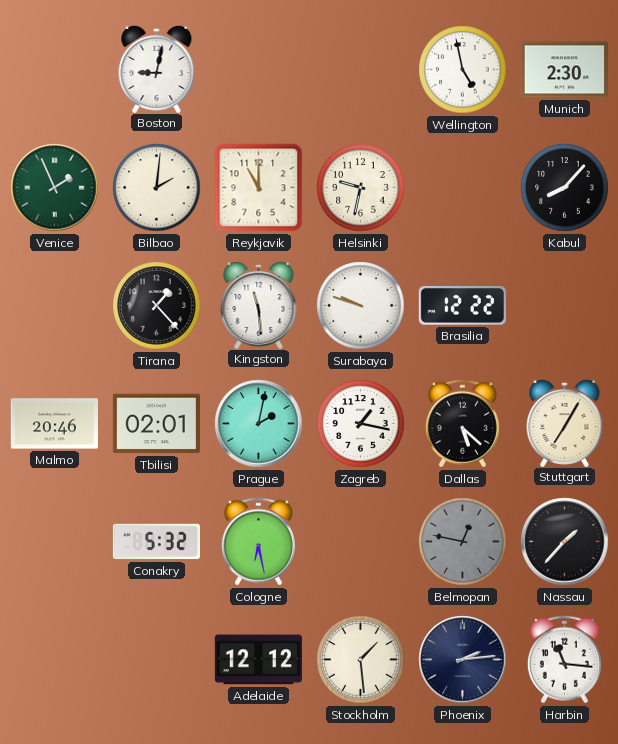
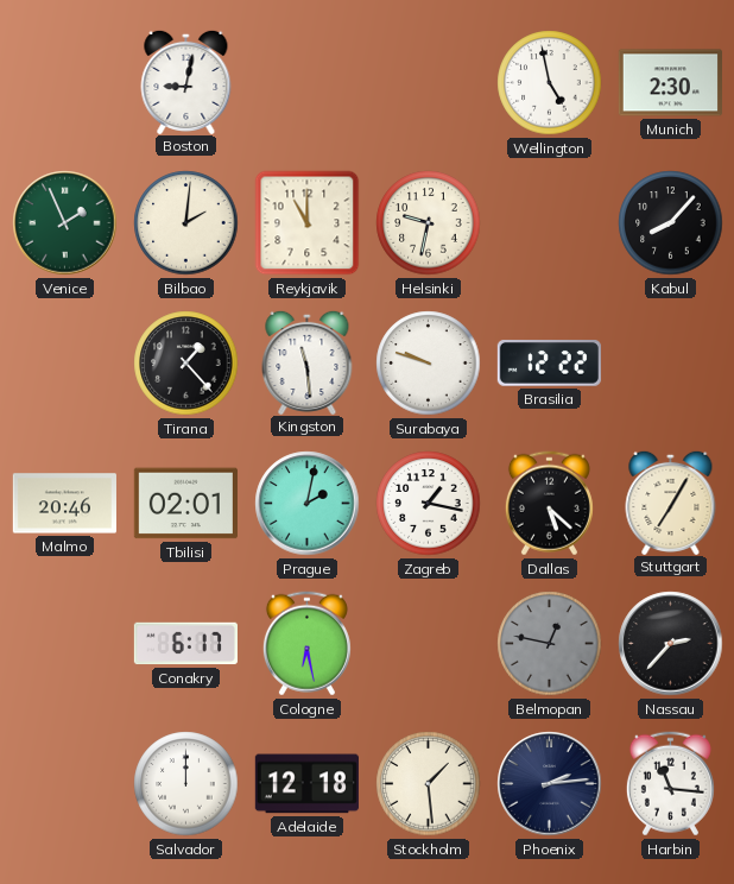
Conakry: 5:32 -> 6:17
Nassau: 1:37 -> 2:37
Salvador: none -> 12:00
Adelaide: 12:12 -> 12:18
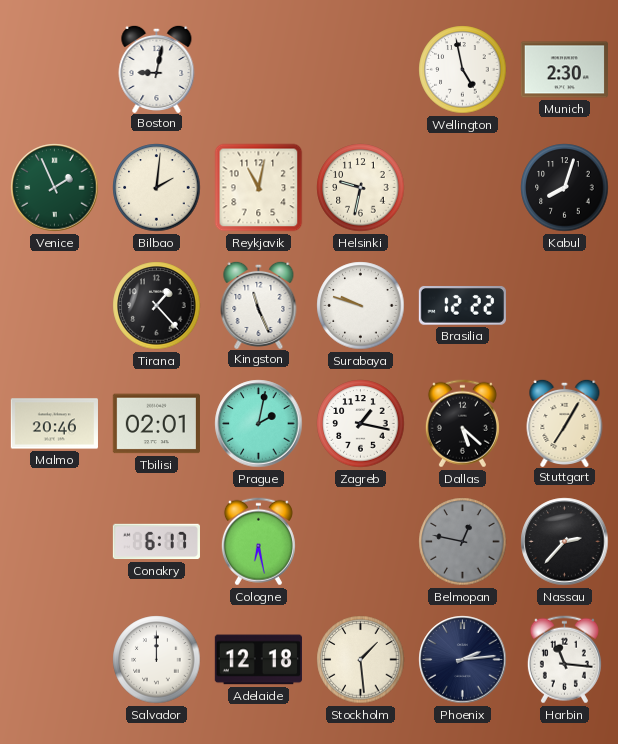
Reykjavik: 11:00 -> 11:02
Kabul: 8:07 -> 8:03
Kingston: 11:29 -> 11:26
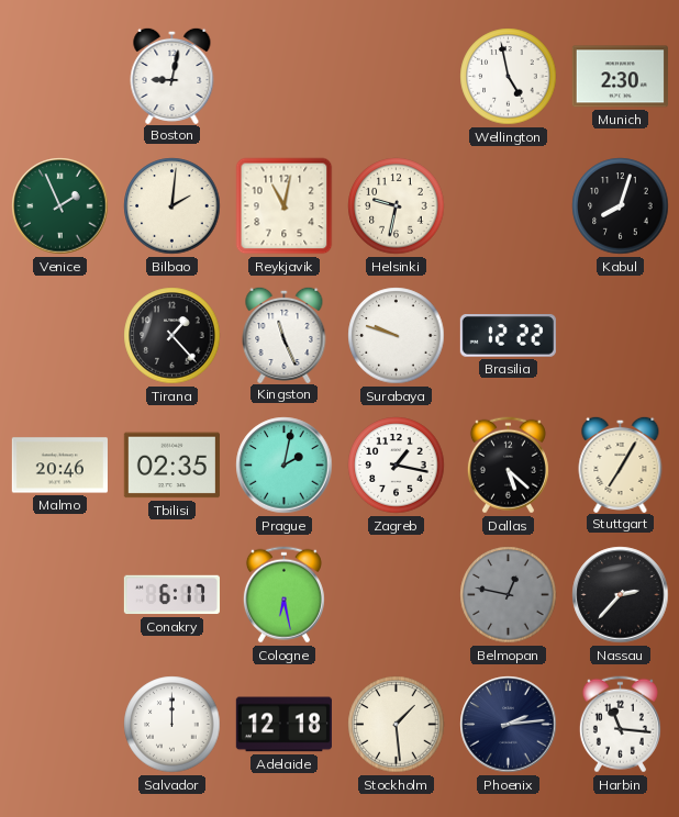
Tbilisi: 02:01 -> 02:35
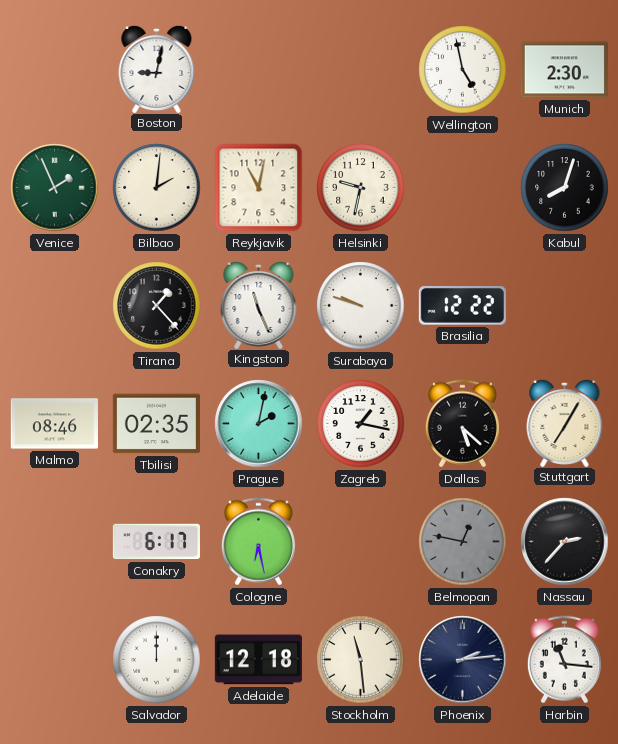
Malmo: 20:46 -> 08:46
Stockholm: 1:29 -> 11:29
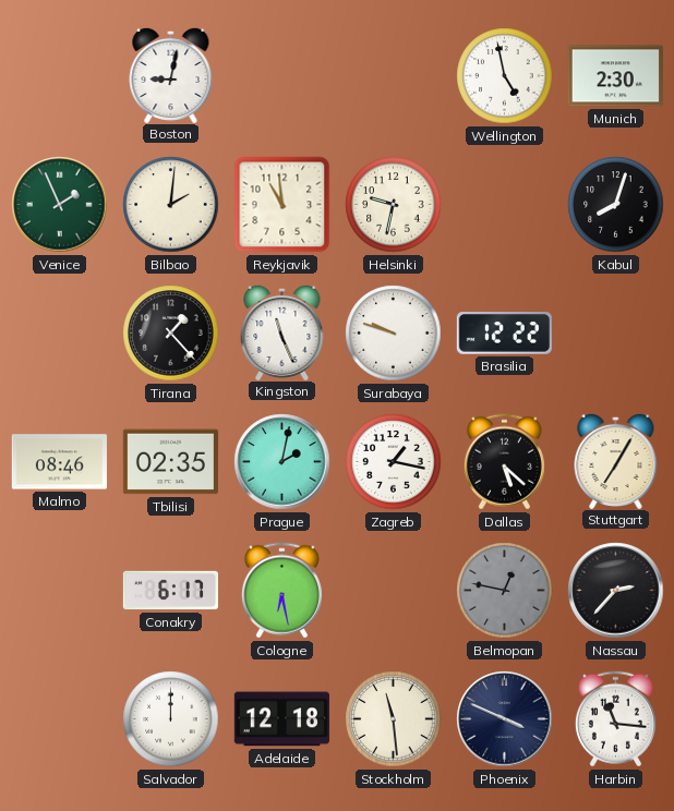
Reykjavik: 11:02 -> 10:59
Phoenix: 2:14 -> 3:49
